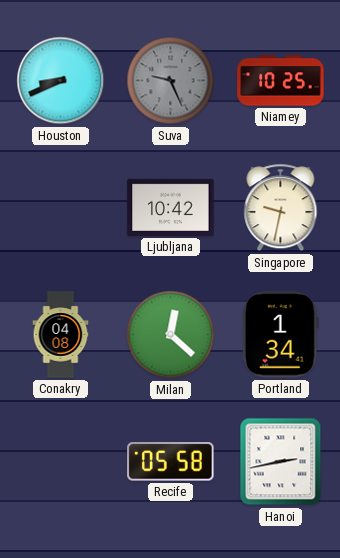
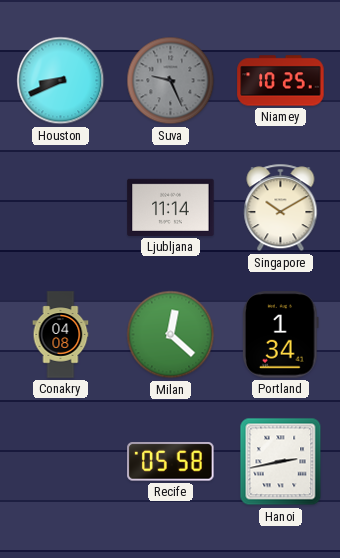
Ljubljana: 10:42 -> 11:14
Singapore: 9:32 -> 10:10
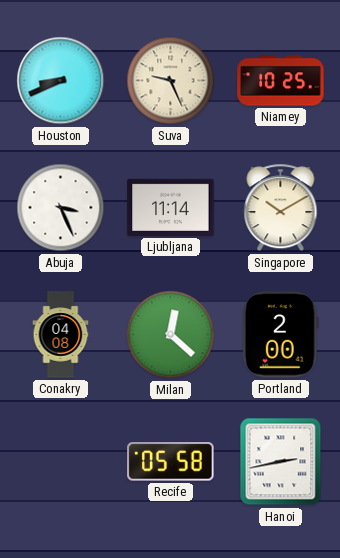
Suva dial: grey -> cream
Abuja: none -> 3:26
Portland: 1:34 -> 2:00
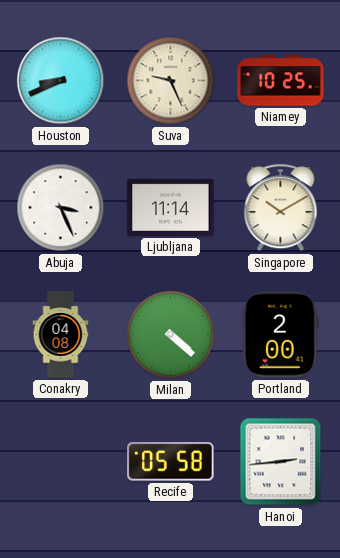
Milan: 12:22 -> 4:22
Hanoi: 2:43 -> 2:44
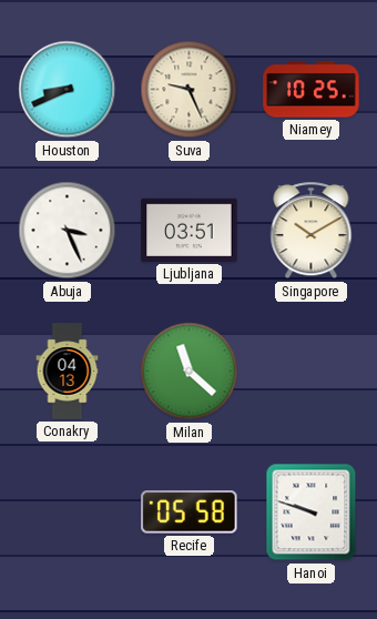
Ljubljana: 11:14 -> 03:51
Conakry: 04:08 -> 04:13
Milan: 4:22 -> 11:22
Portland: 2:00 -> none
Hanoi: 2:44 -> 9:48
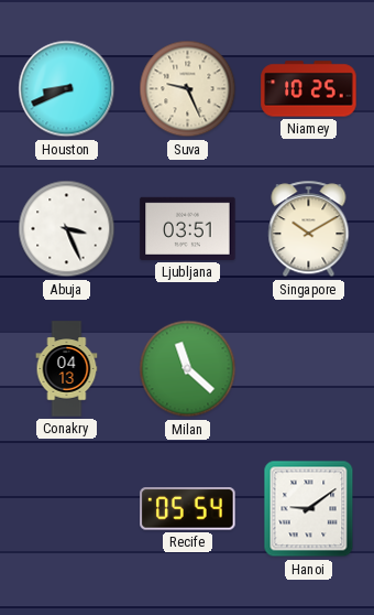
Recife: 05:58 -> 05:54
Hanoi: 9:48 -> 9:09
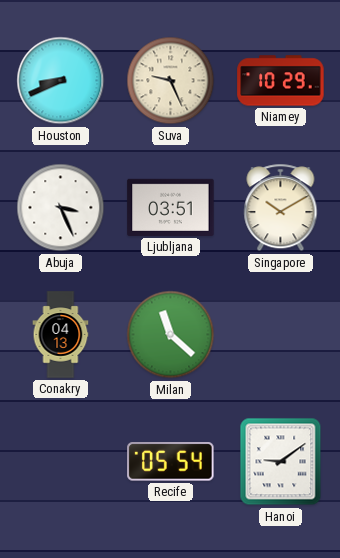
Niamey: 10:25 -> 10:29
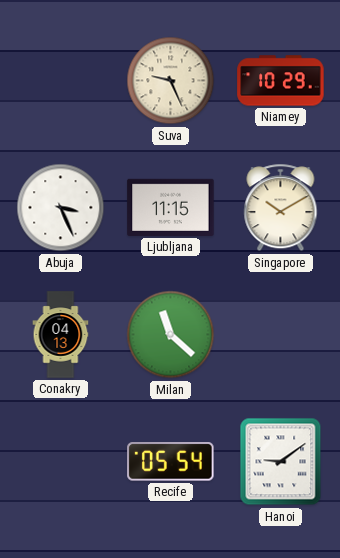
Houston: 8:41 -> none
Ljubljana: 03:51 -> 11:15
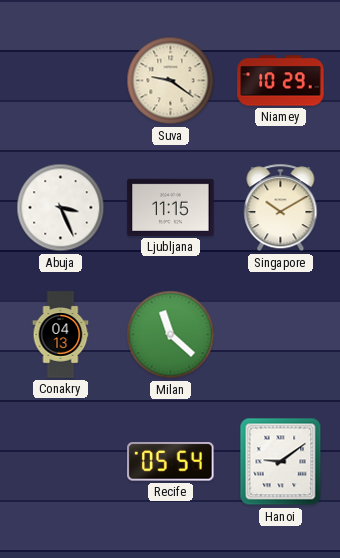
Suva: 9:26 -> 9:21
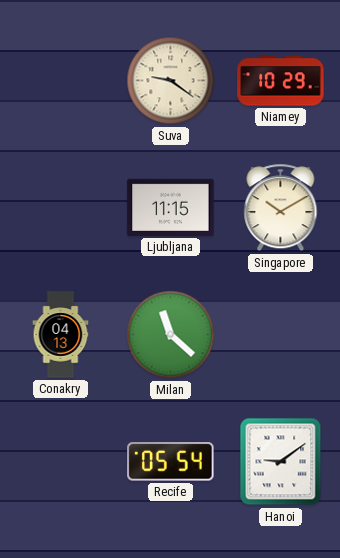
Abuja: 3:26 -> none
